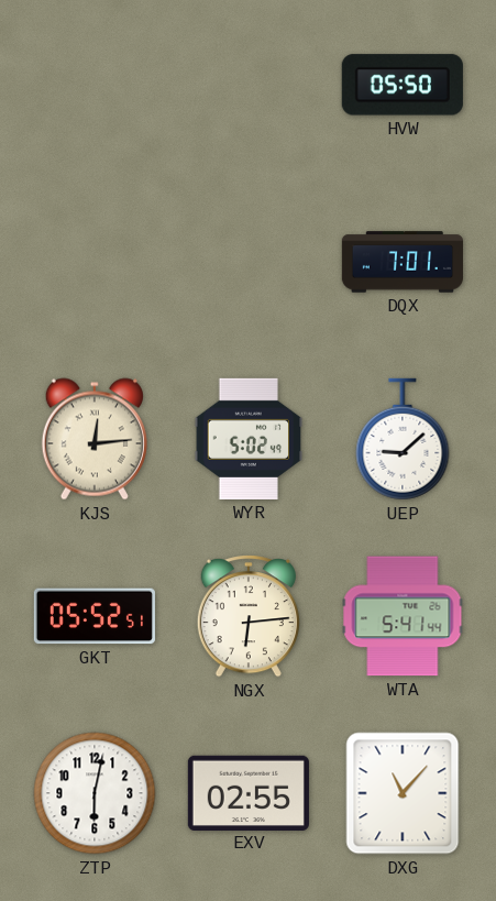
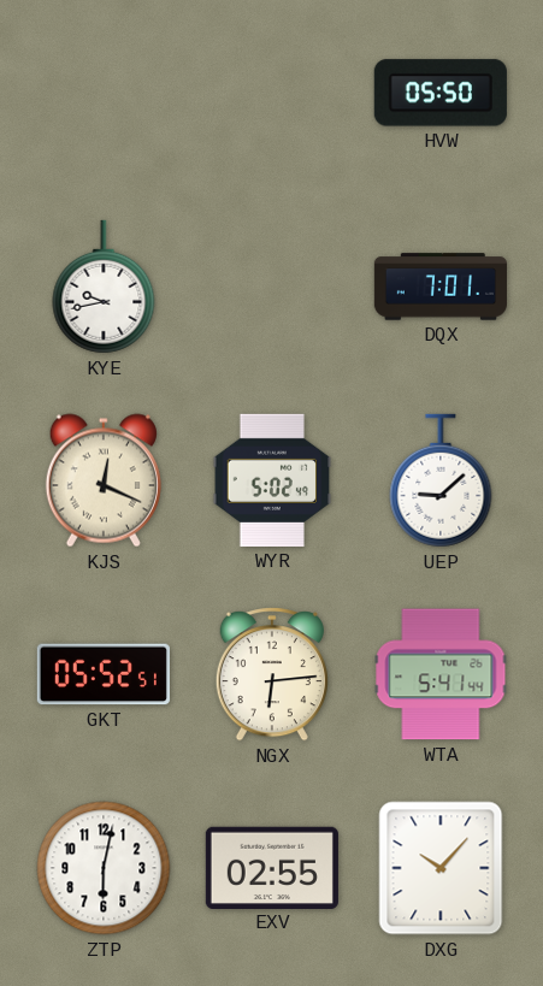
KYE: none -> 9:43
KJS: 12:14 -> 12:19
DXG: 11:07 -> 10:07
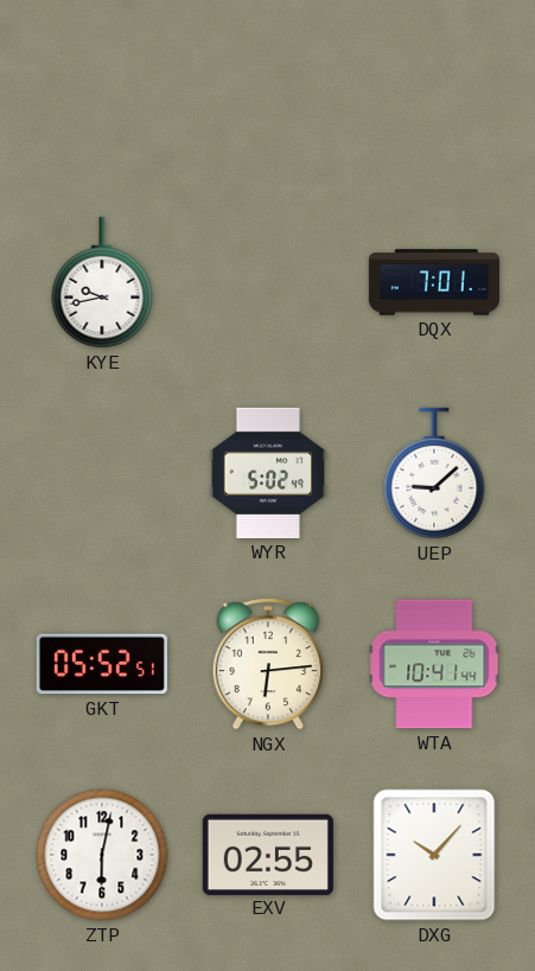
HVW: 05:50 -> none
KJS: 12:19 -> none
WTA: 5:41 -> 10:41
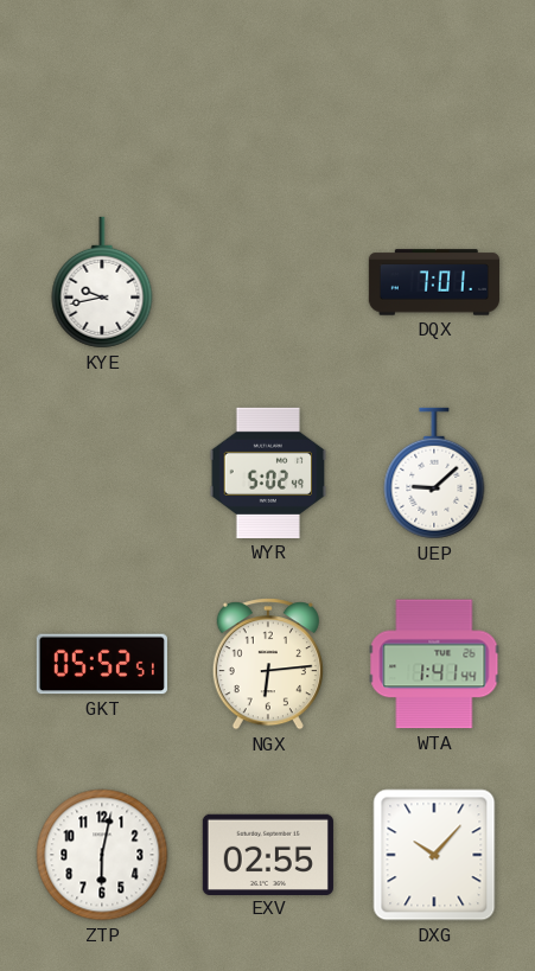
WTA: 10:41 -> 1:41
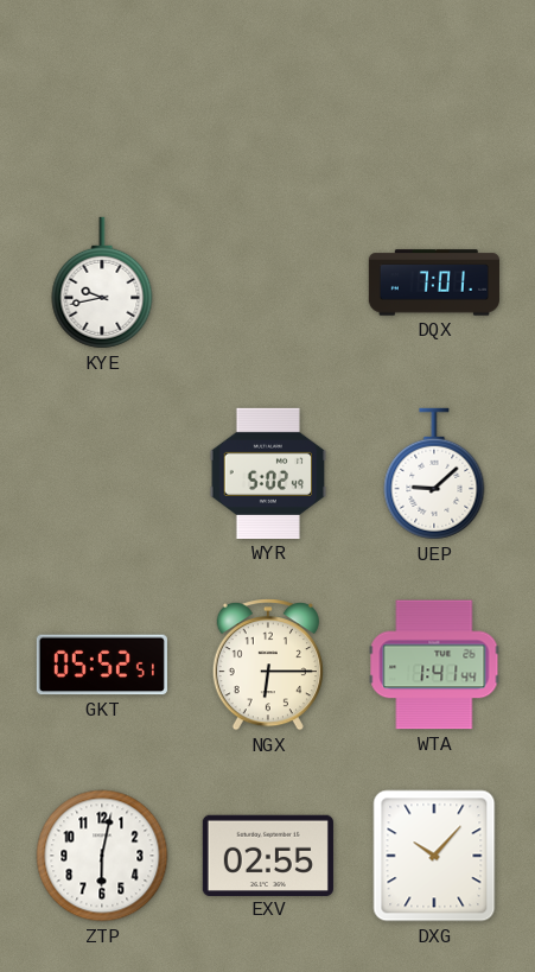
NGX: 6:14 -> 6:15
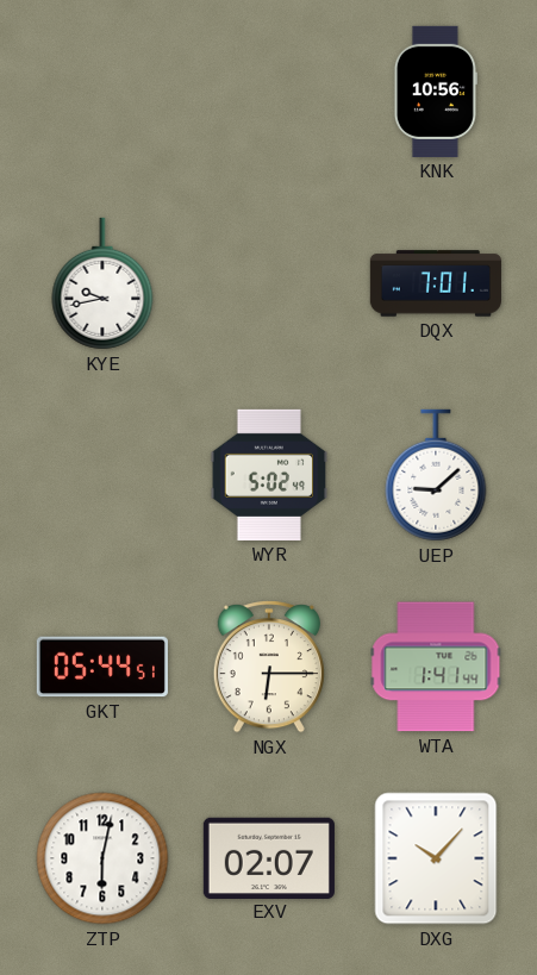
KNK: none -> 10:56
GKT: 05:52 -> 05:44
EXV: 02:55 -> 02:07
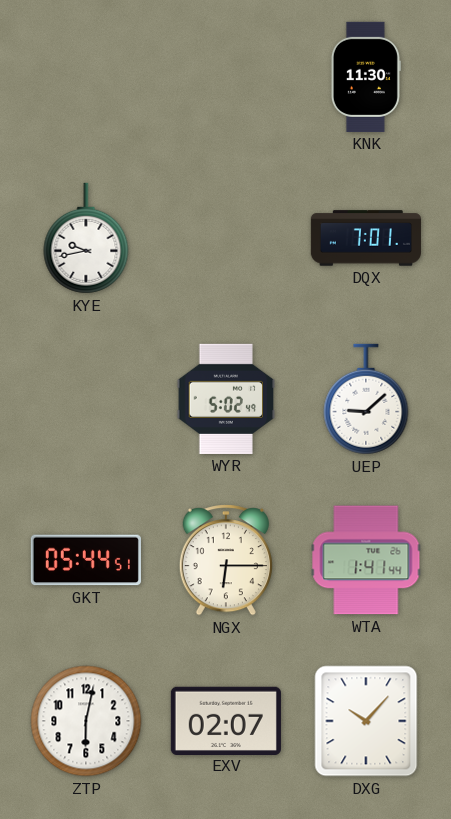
KNK: 10:56 -> 11:30
